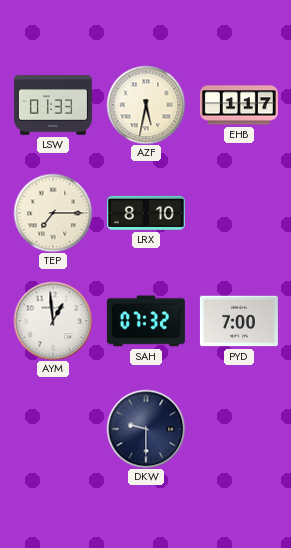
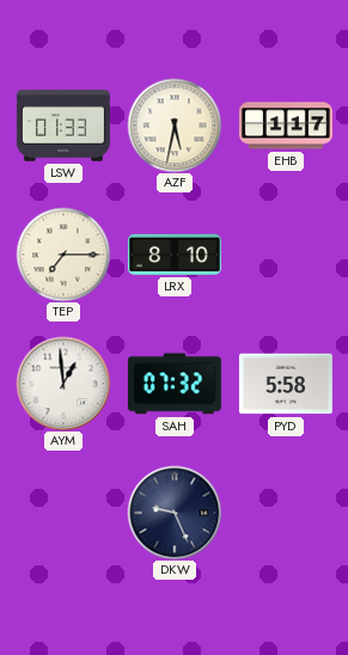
PYD: 7:00 -> 5:58
DKW: 9:30 -> 9:26
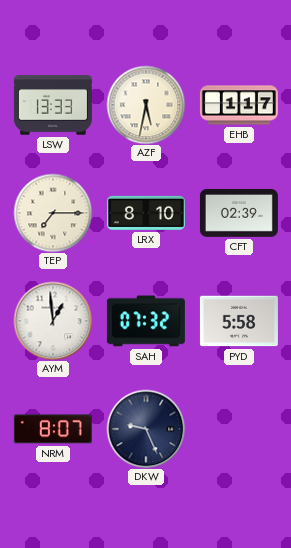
LSW: 01:33 -> 13:33
CFT: none -> 02:39
NRM: none -> 8:07
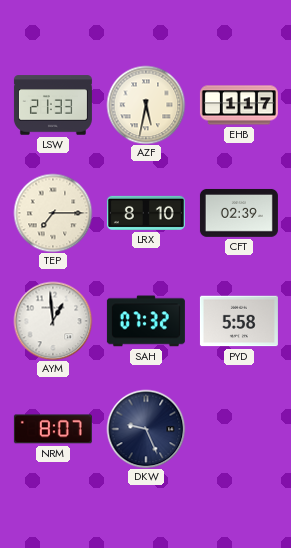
LSW: 13:33 -> 21:33
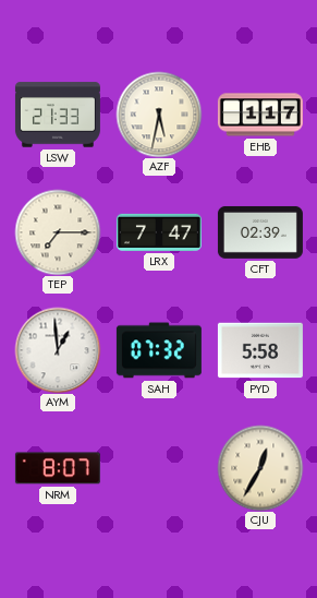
LRX: 8:10 -> 7:47
DKW: 9:26 -> none
CJU: none -> 12:35
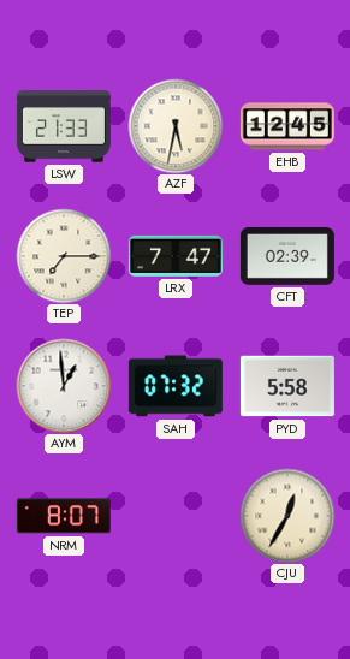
EHB: 1:17 -> 12:45
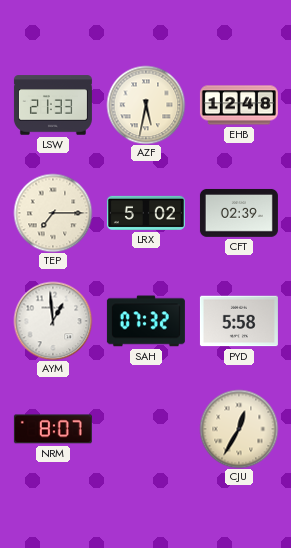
EHB: 12:45 -> 12:48
LRX: 7:47 -> 5:02
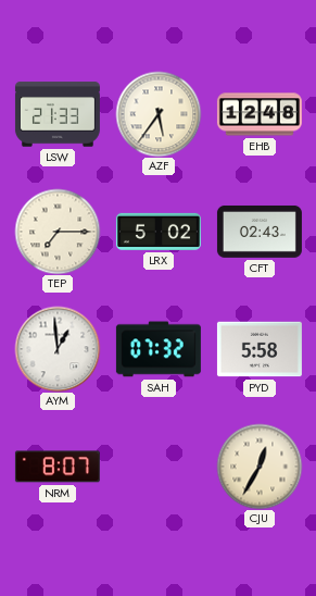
AZF: 5:32 -> 5:36
CFT: 02:39 -> 02:43
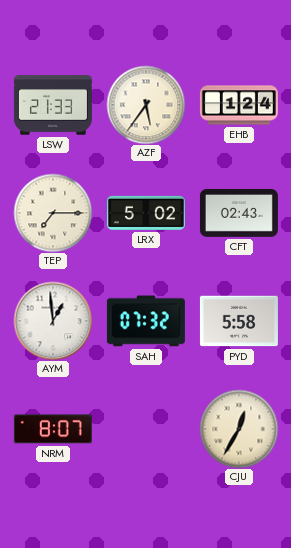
EHB: 12:48 -> 1:24
